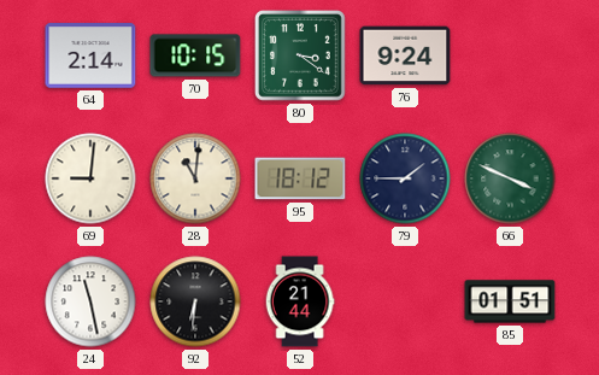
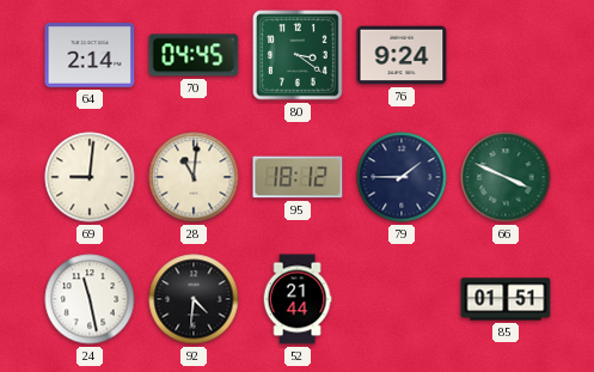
70: 10:15 -> 04:45
92: 6:31 -> 4:31
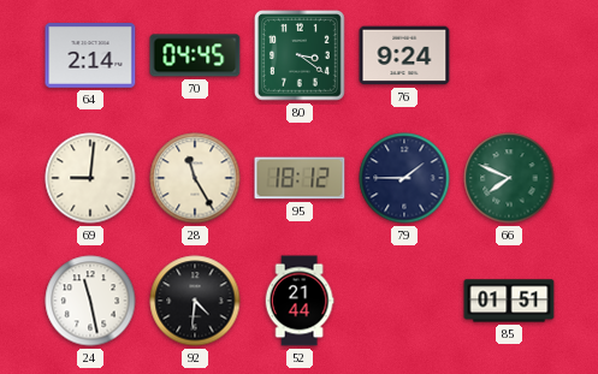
28: 11:01 -> 11:25
66: 3:49 -> 7:49
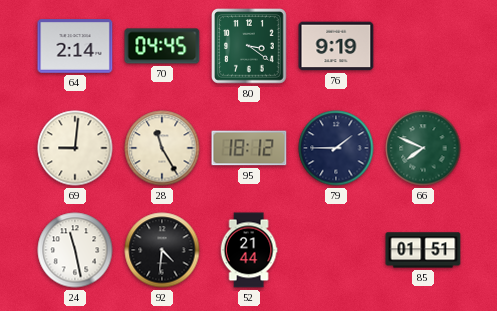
76: 9:24 -> 9:19
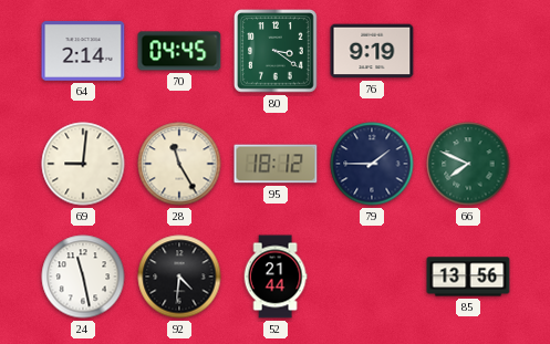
85: 01:51 -> 13:56
